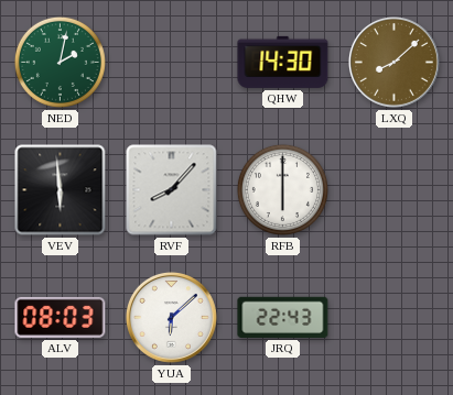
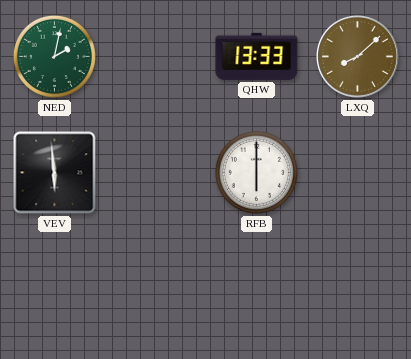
QHW: 14:30 -> 13:33
RVF: 8:07 -> none
ALV: 08:03 -> none
YUA: 6:08 -> none
JRQ: 22:43 -> none
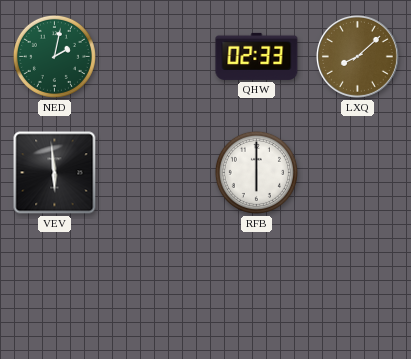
QHW: 13:33 -> 02:33
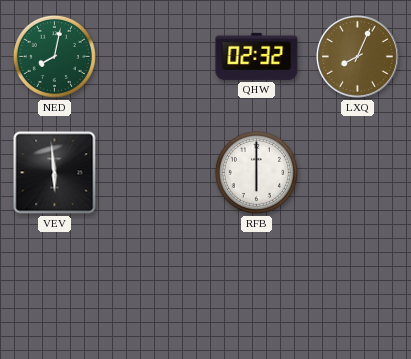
NED: 2:02 -> 8:02
QHW: 02:33 -> 02:32
LXQ: 8:08 -> 8:04
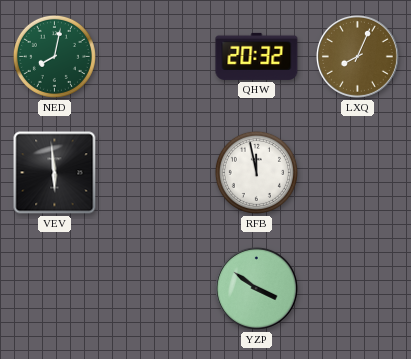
QHW: 02:32 -> 20:32
RFB: 6:00 -> 11:58
YZP: none -> 3:51
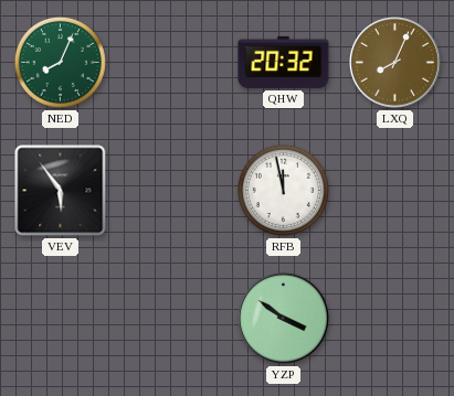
NED: 8:02 -> 8:04
VEV: 5:59 -> 5:54
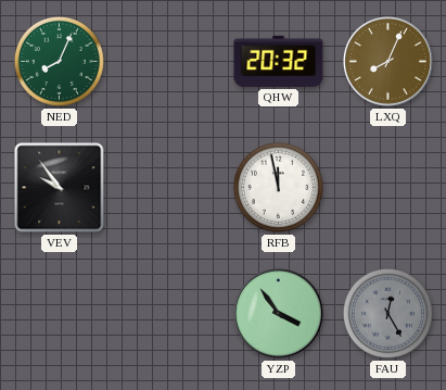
VEV: 5:54 -> 9:54
YZP: 3:51 -> 3:54
FAU: none -> 12:25
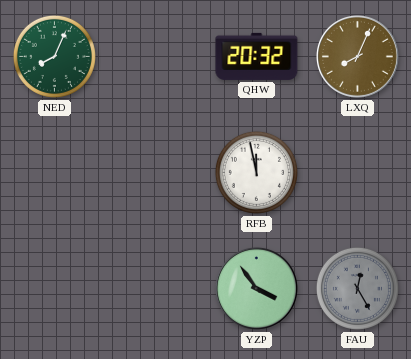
VEV: 9:54 -> none
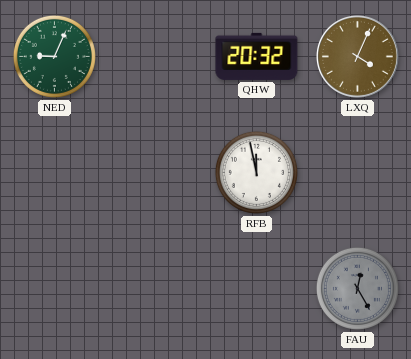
NED: 8:04 -> 9:04
LXQ: 8:04 -> 4:04
YZP: 3:54 -> none
